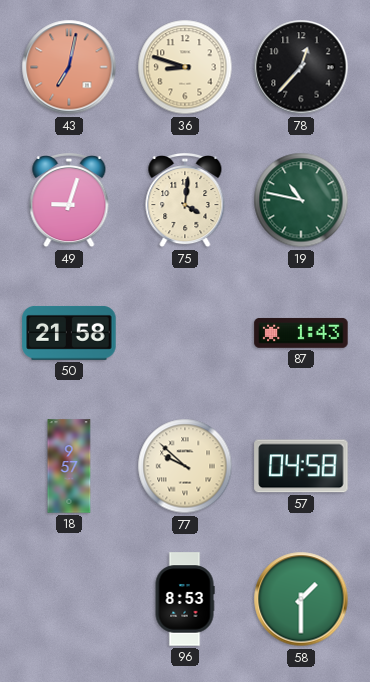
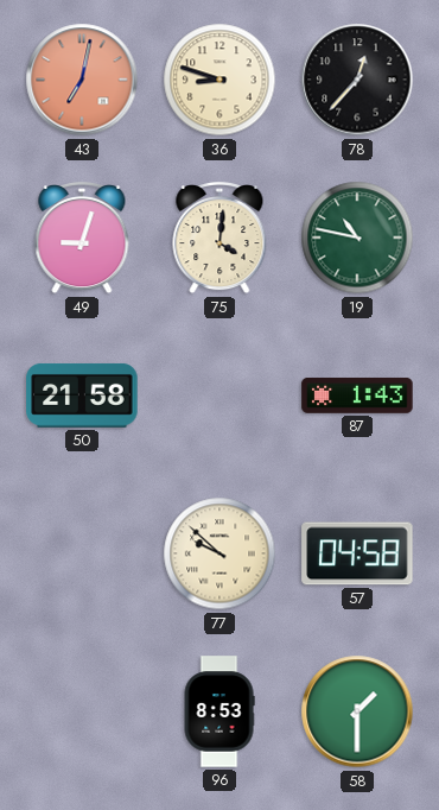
18: 9:57 -> none
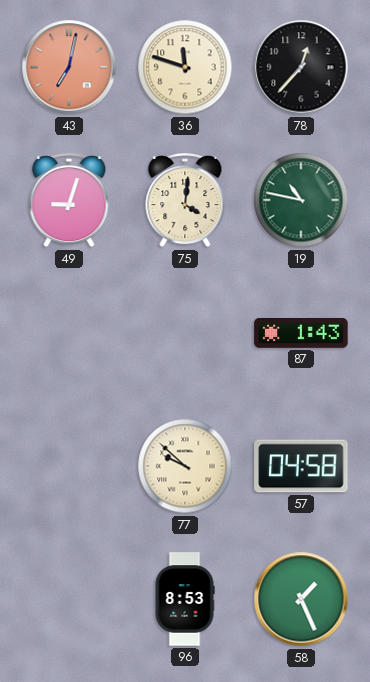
36: 8:48 -> 11:48
50: 21:58 -> none
58: 1:30 -> 1:26
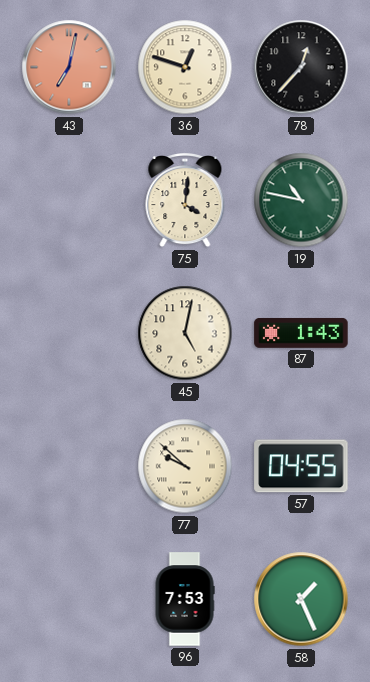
36: 11:48 -> 12:48
49: 9:03 -> none
45: none -> 5:02
57: 04:58 -> 04:55
96: 8:53 -> 7:53
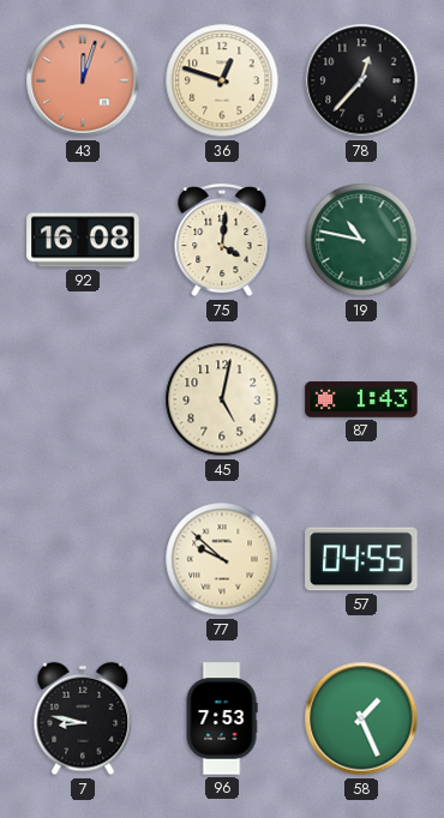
43: 7:02 -> 12:03
92: none -> 16:08
7: none -> 8:47
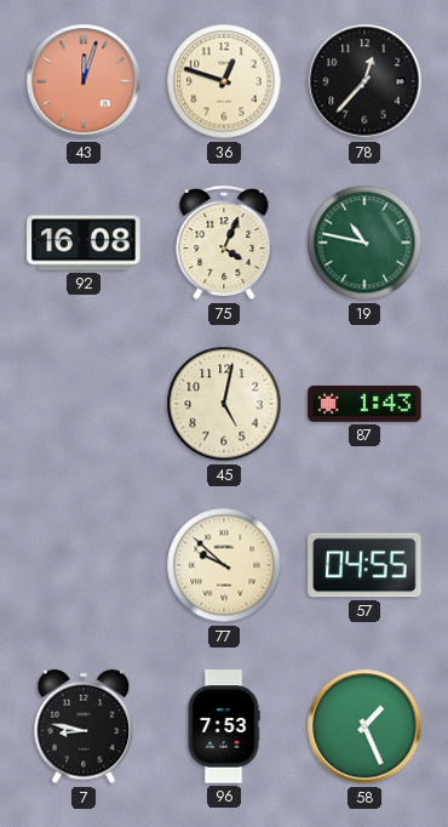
75: 4:01 -> 4:04
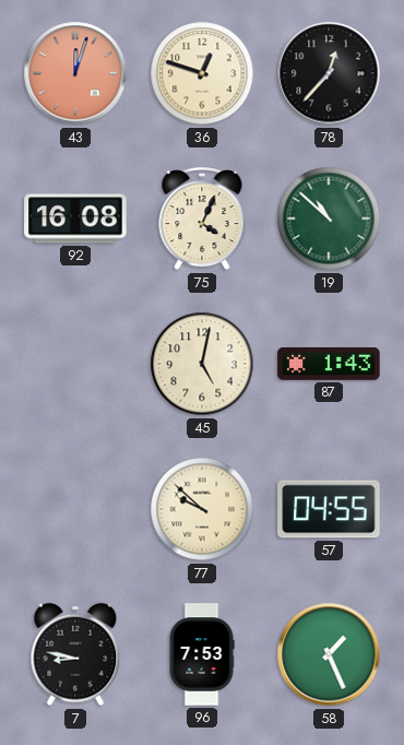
19: 10:47 -> 10:52
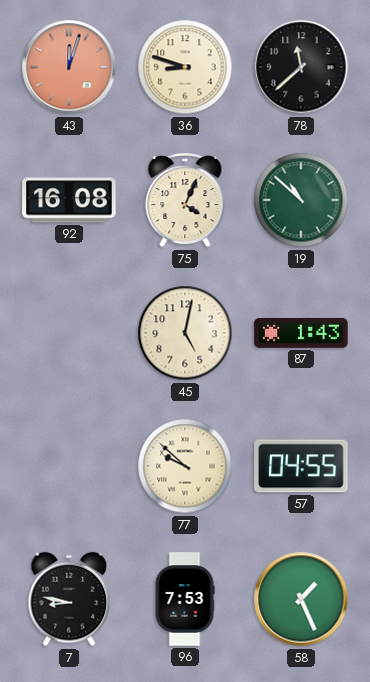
36: 12:48 -> 8:48
78: 12:37 -> 11:38
